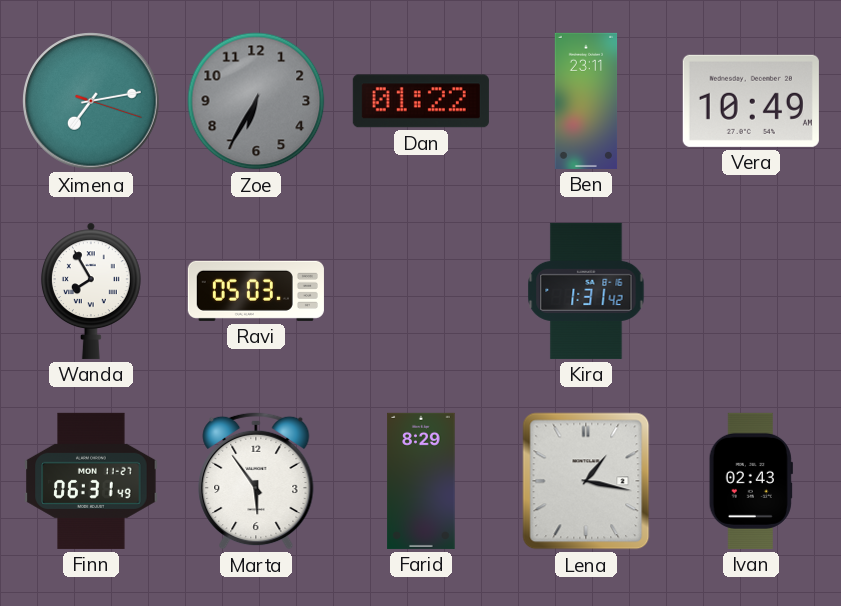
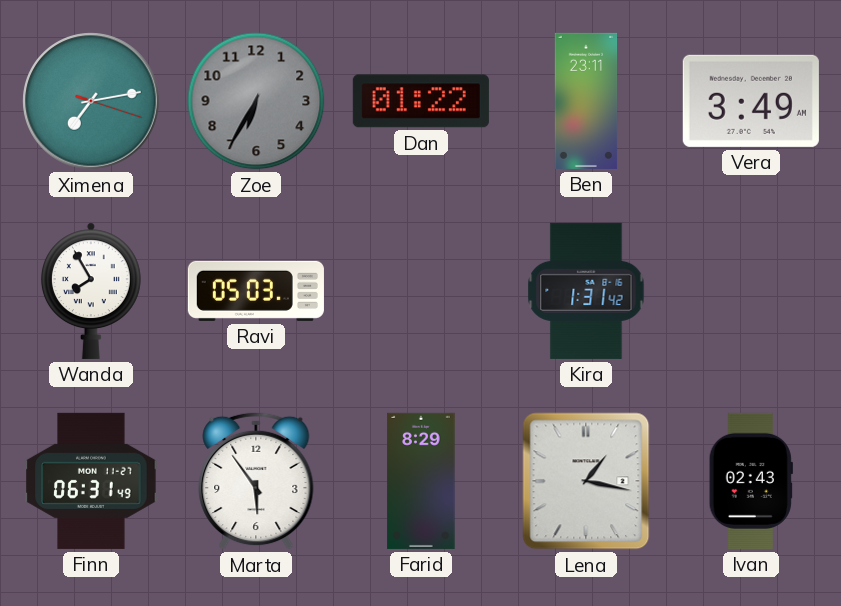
Vera: 10:49 -> 3:49
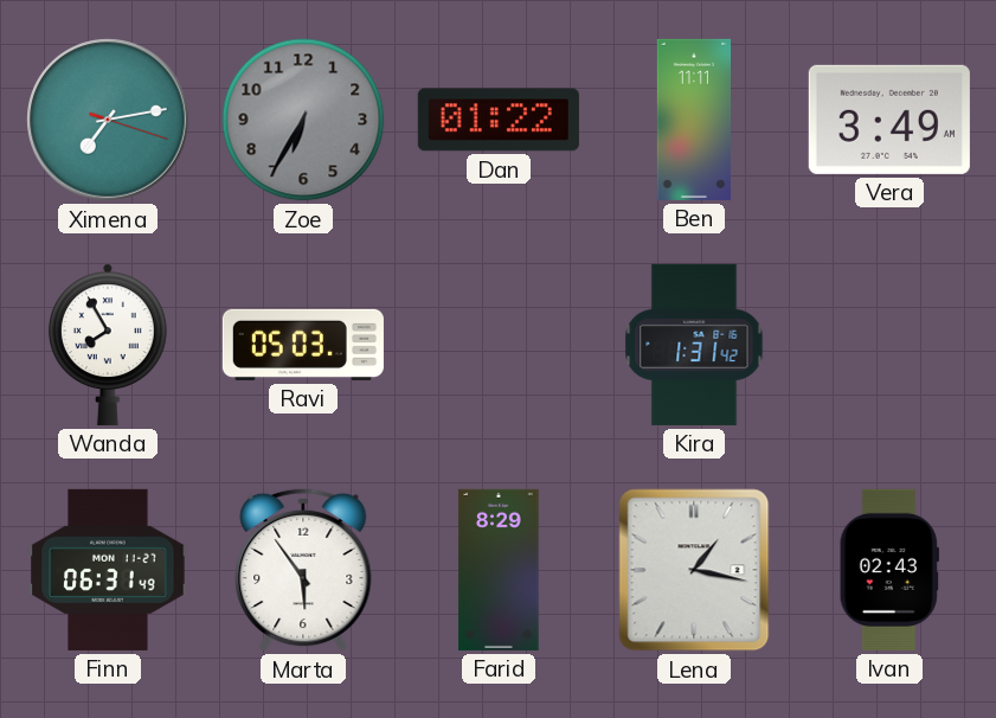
Ben: 23:11 -> 11:11
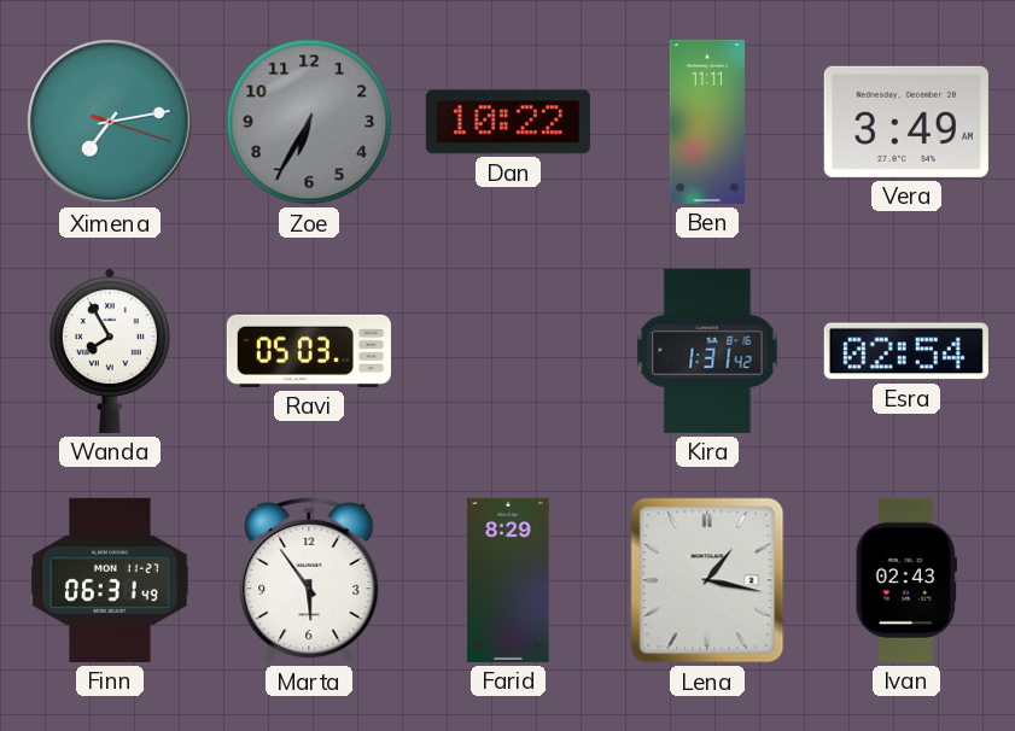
Dan: 01:22 -> 10:22
Esra: none -> 02:54
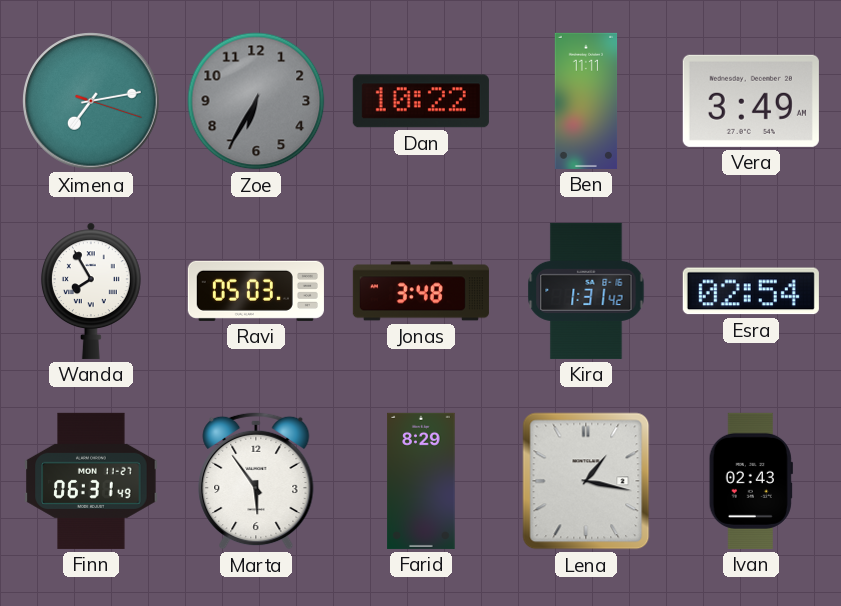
Jonas: none -> 3:48
